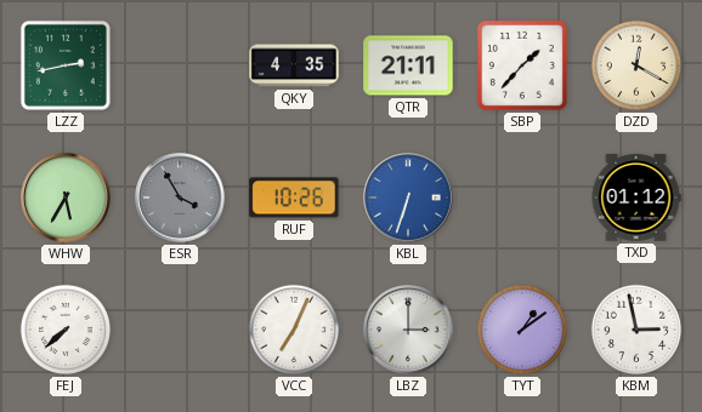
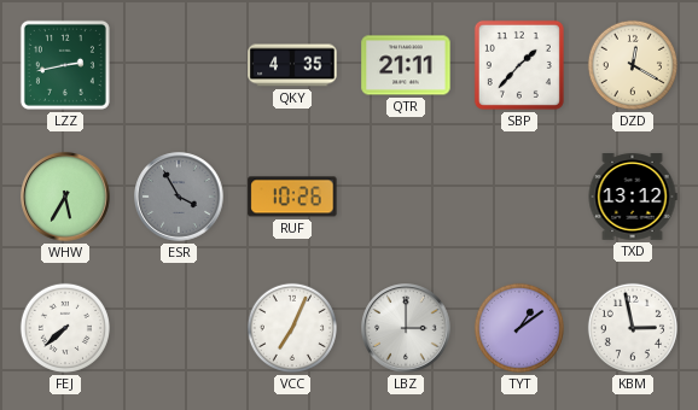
KBL: 6:33 -> none
TXD: 01:12 -> 13:12
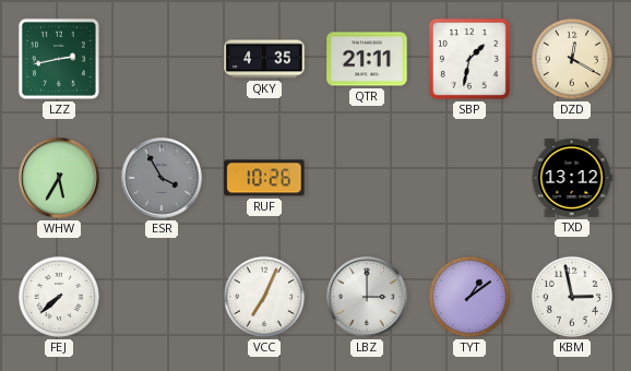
SBP: 1:37 -> 1:32
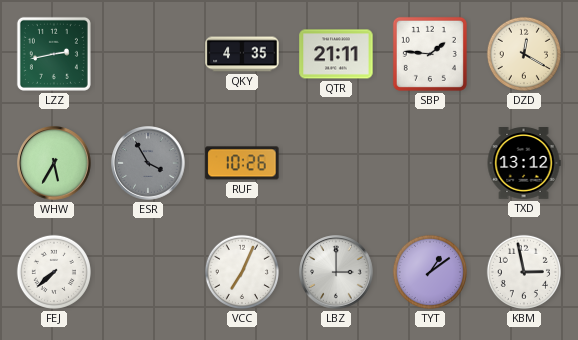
SBP: 1:32 -> 1:46
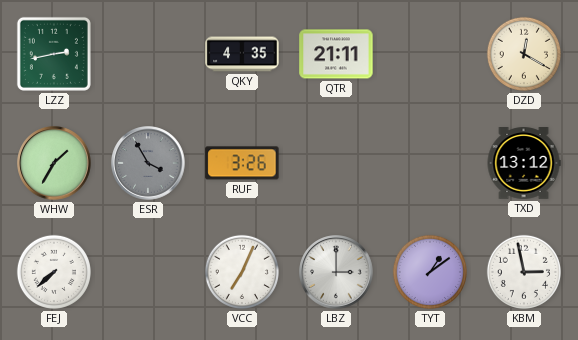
SBP: 1:46 -> none
WHW: 5:35 -> 1:35
RUF: 10:26 -> 3:26
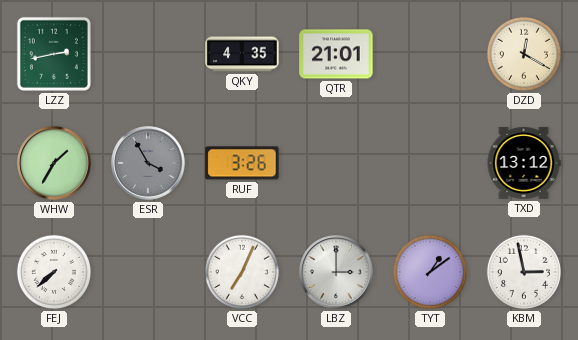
QTR: 21:11 -> 21:01
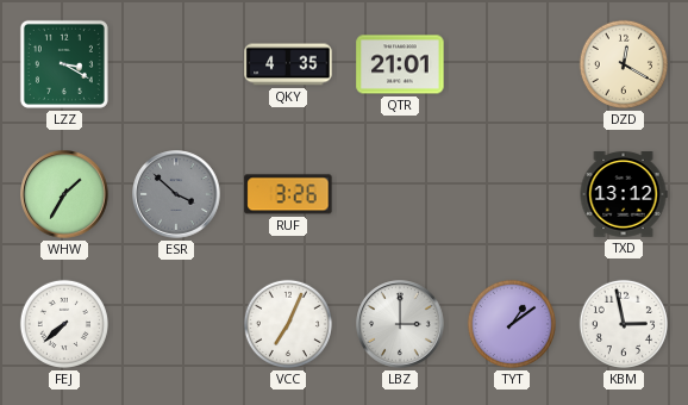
LZZ: 2:43 -> 3:20
ESR: 3:55 -> 3:52
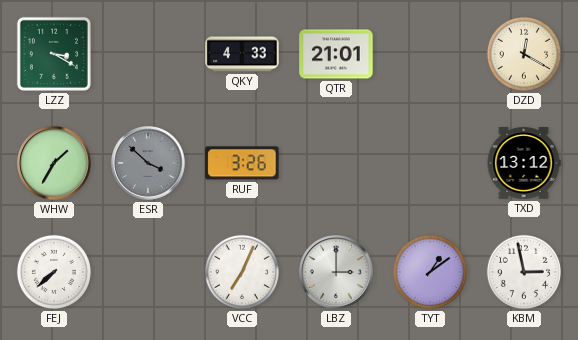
QKY: 4:35 -> 4:33
